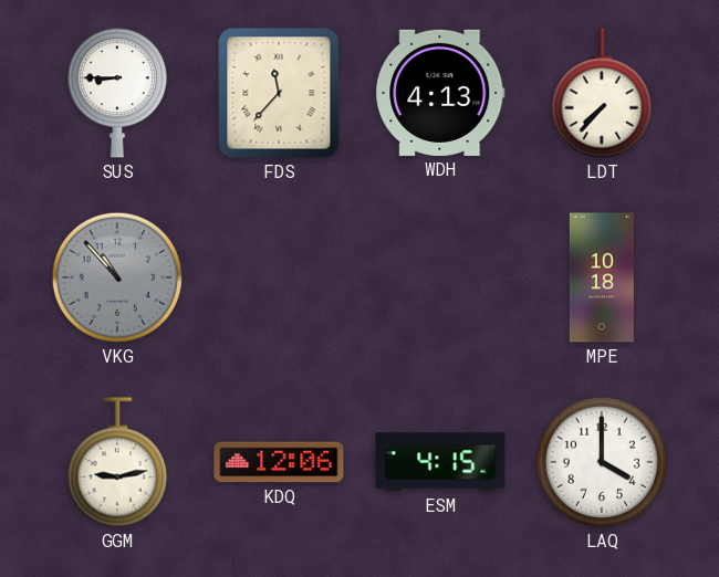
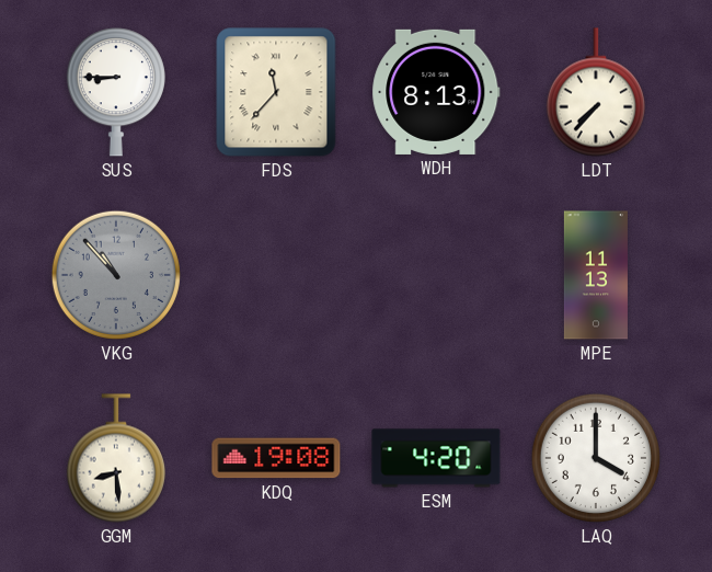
WDH: 4:13 -> 8:13
MPE: 10:18 -> 11:13
GGM: 9:13 -> 8:29
KDQ: 12:06 -> 19:08
ESM: 4:15 -> 4:20
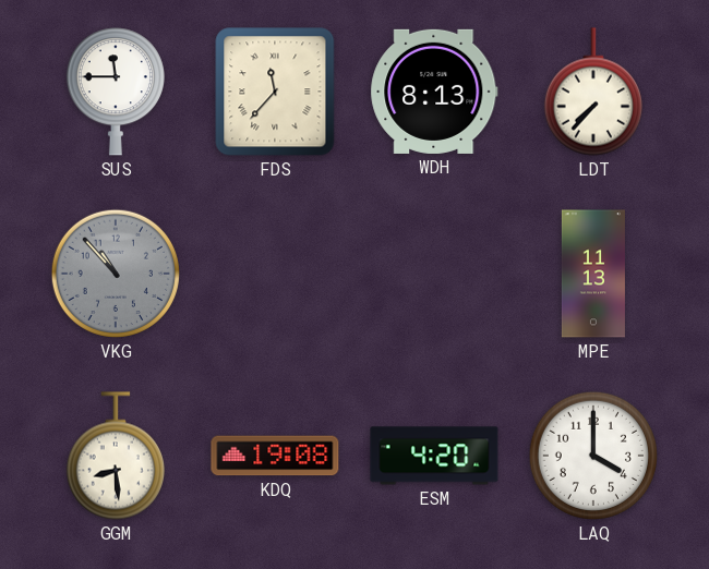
SUS: 8:45 -> 11:45
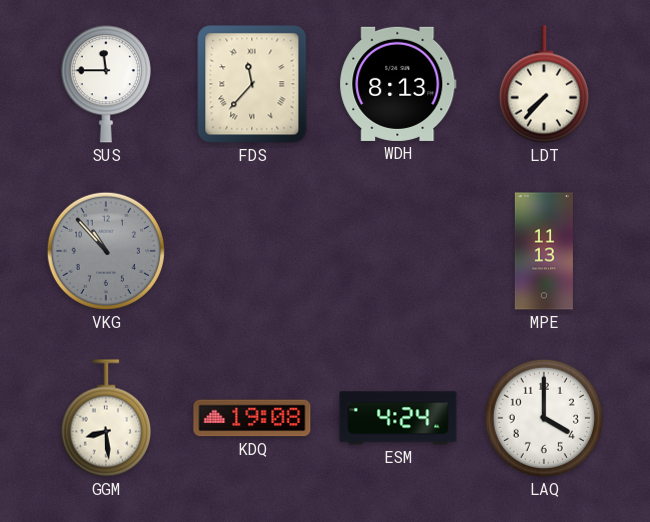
ESM: 4:20 -> 4:24
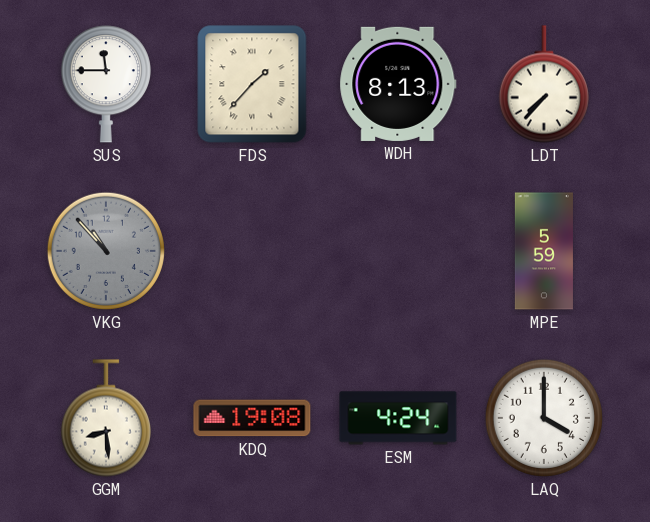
FDS: 11:37 -> 1:37
MPE: 11:13 -> 5:59
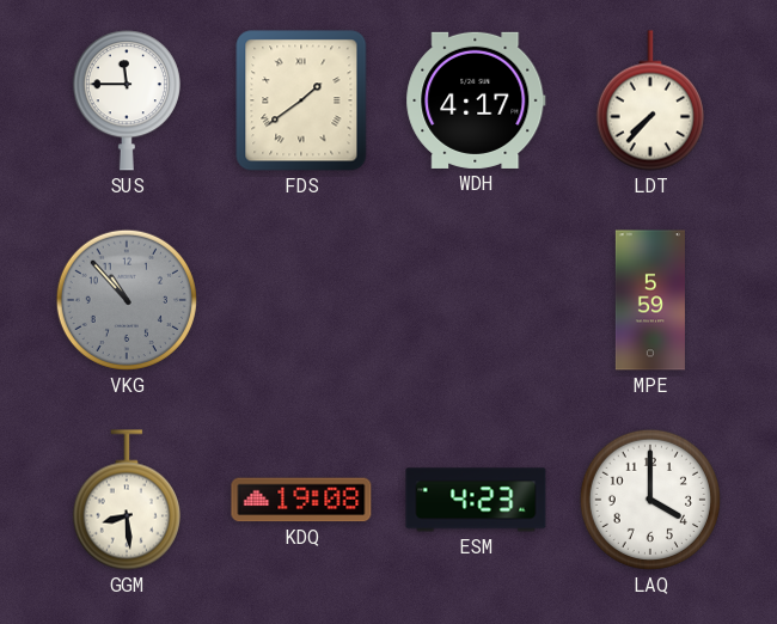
FDS: 1:37 -> 1:39
WDH: 8:13 -> 4:17
ESM: 4:24 -> 4:23
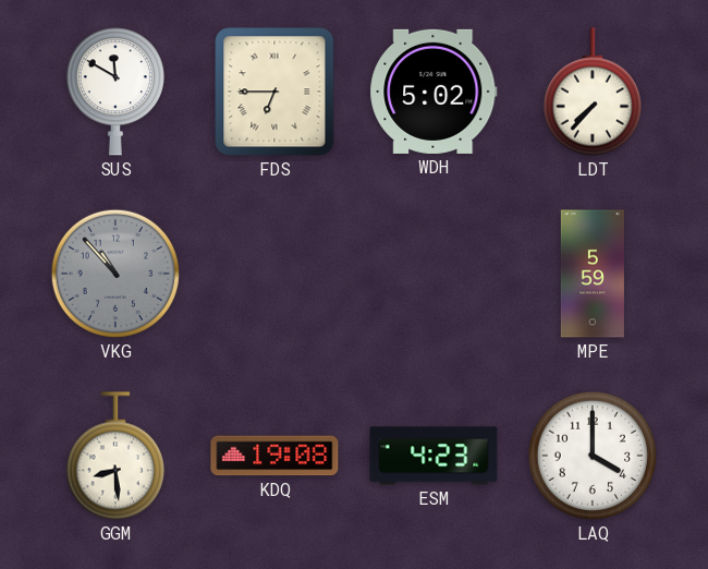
SUS: 11:45 -> 11:50
FDS: 1:39 -> 6:45
WDH: 4:17 -> 5:02
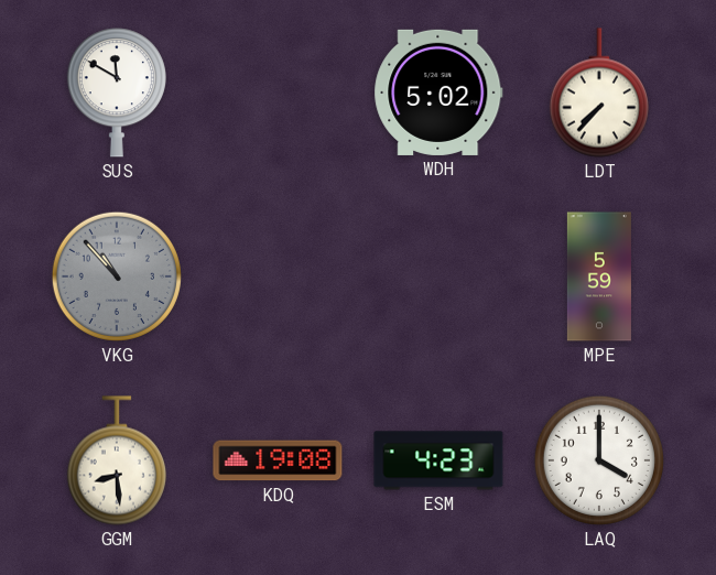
FDS: 6:45 -> none
